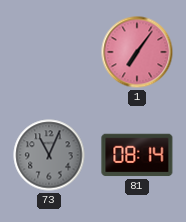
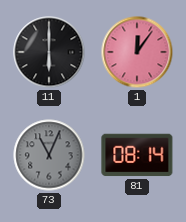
11: none -> 6:00
1: 7:06 -> 12:06
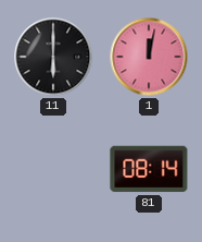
1: 12:06 -> 12:02
73: 11:04 -> none
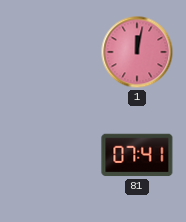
11: 6:00 -> none
81: 08:14 -> 07:41
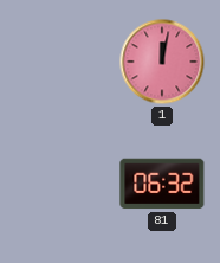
81: 07:41 -> 06:32
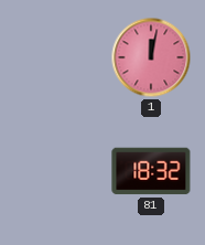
81: 06:32 -> 18:32
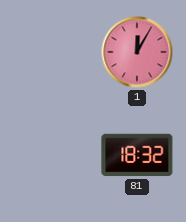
1: 12:02 -> 12:05
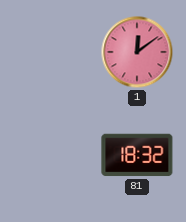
1: 12:05 -> 12:09
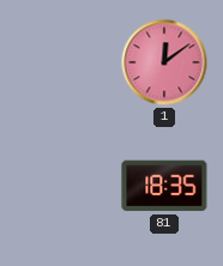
81: 18:32 -> 18:35
